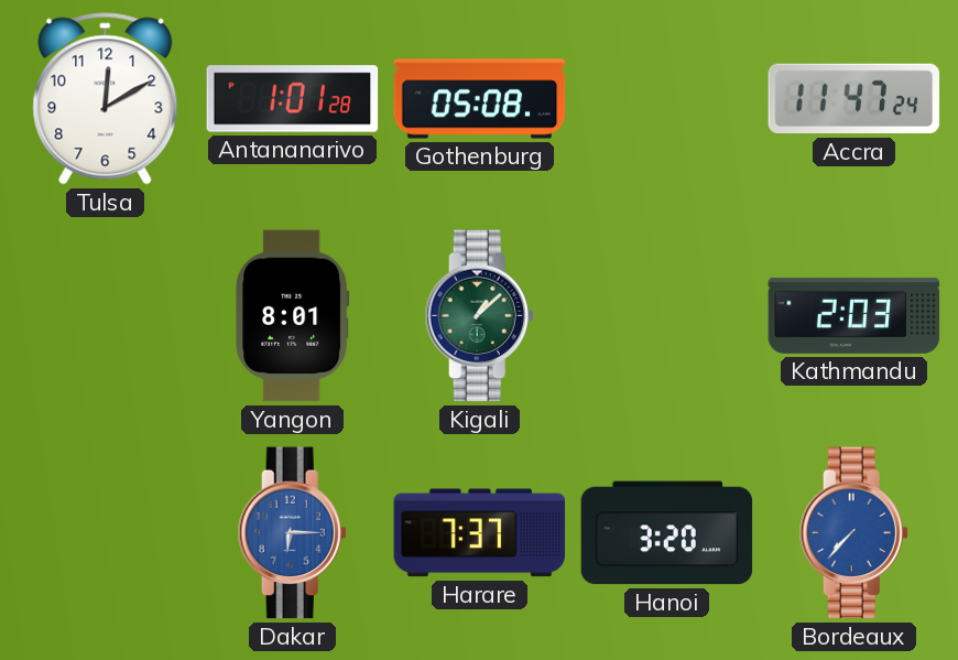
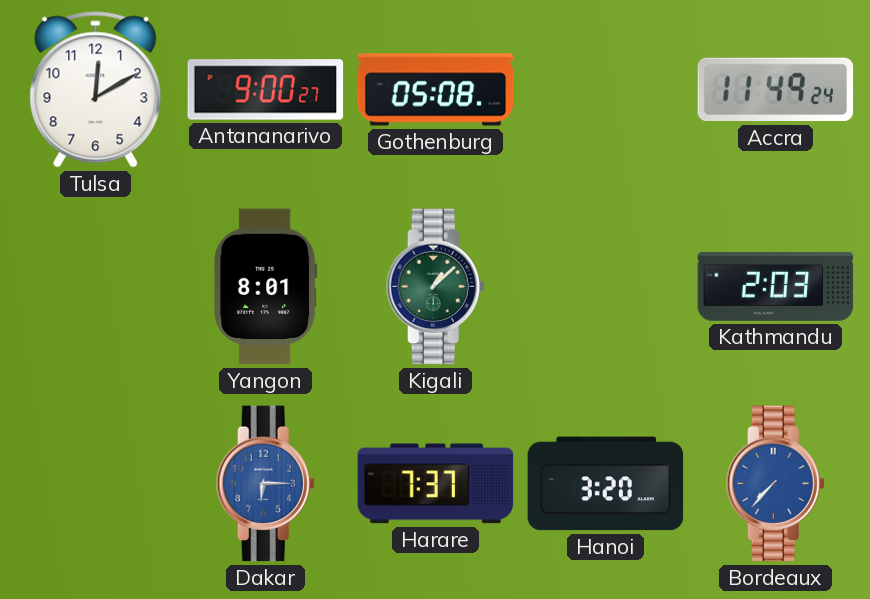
Antananarivo: 1:01 -> 9:00
Accra: 11:47 -> 11:49
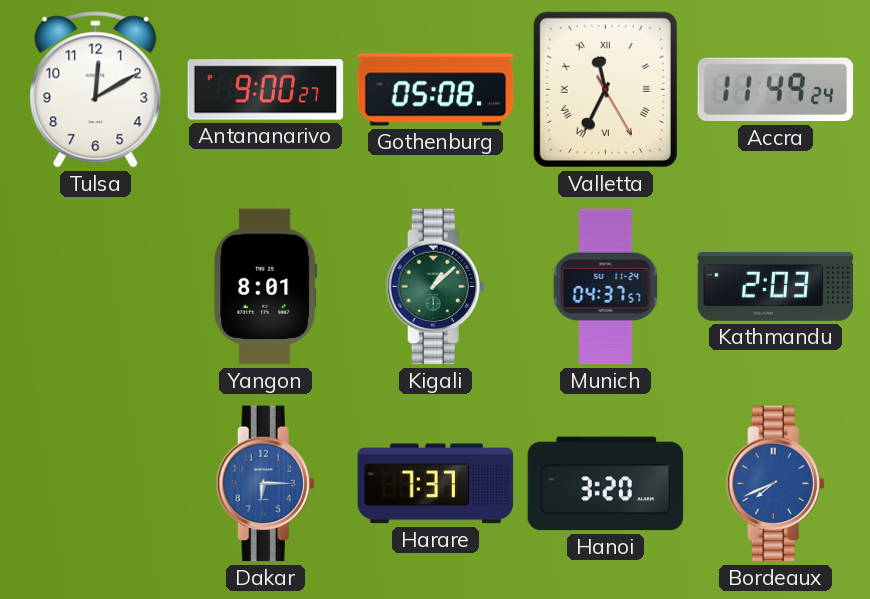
Valletta: none -> 11:34
Munich: none -> 04:37
Bordeaux: 7:37 -> 7:41
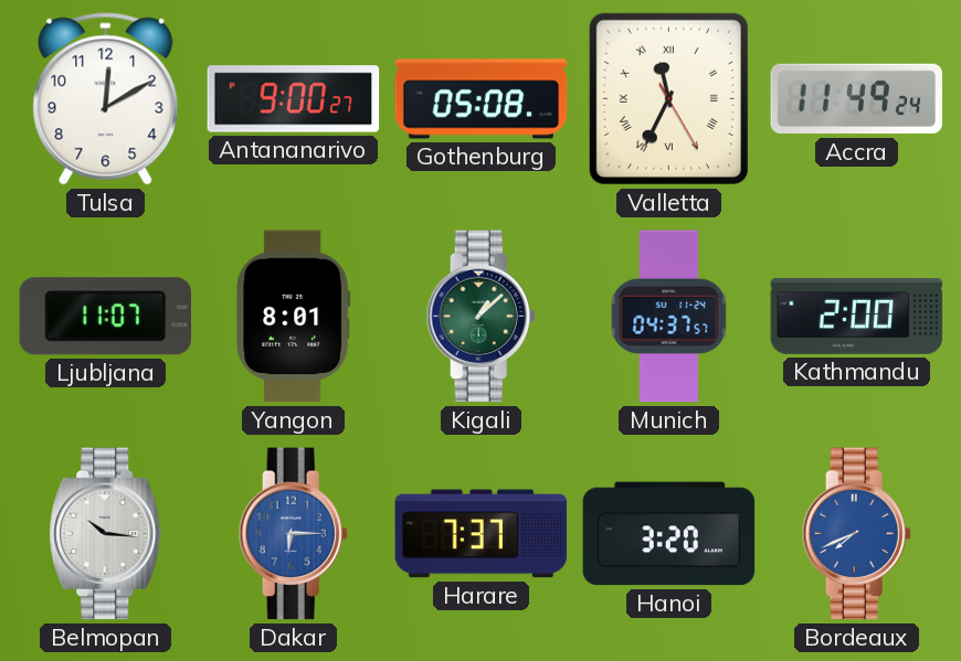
Ljubljana: none -> 11:07
Kathmandu: 2:03 -> 2:00
Belmopan: none -> 10:16
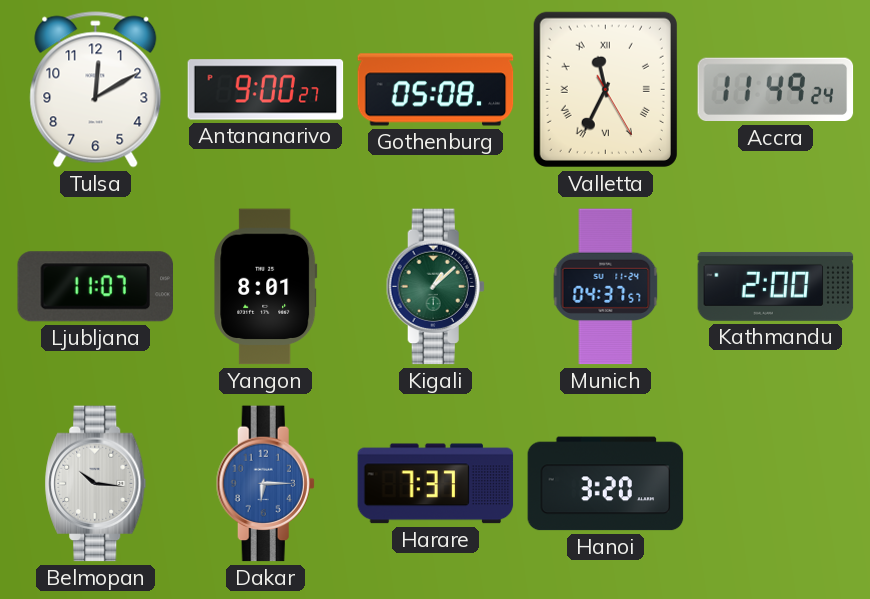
Bordeaux: 7:41 -> none
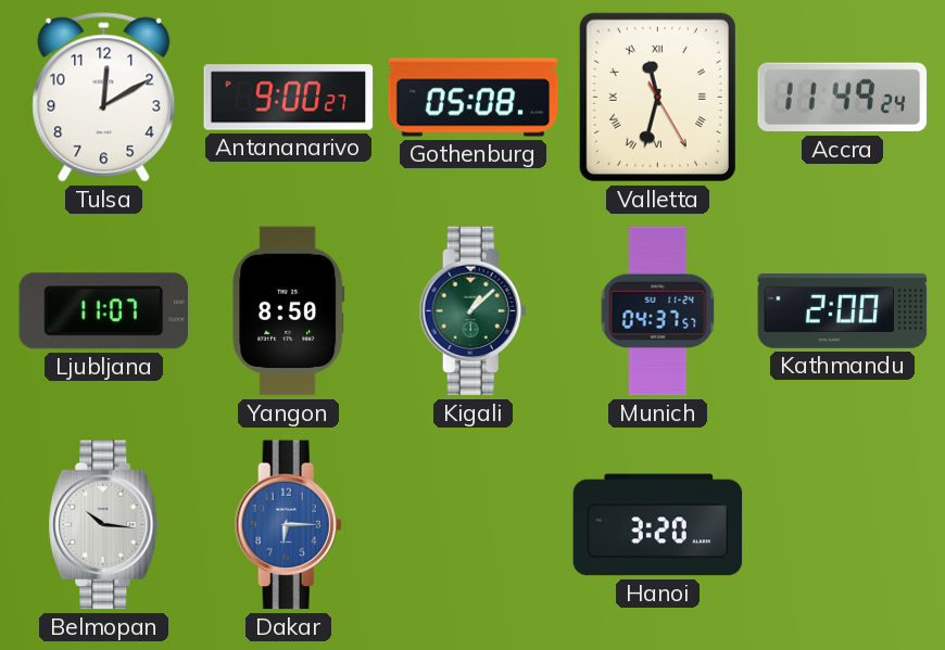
Valletta: 11:34 -> 11:32
Yangon: 8:01 -> 8:50
Harare: 7:37 -> none
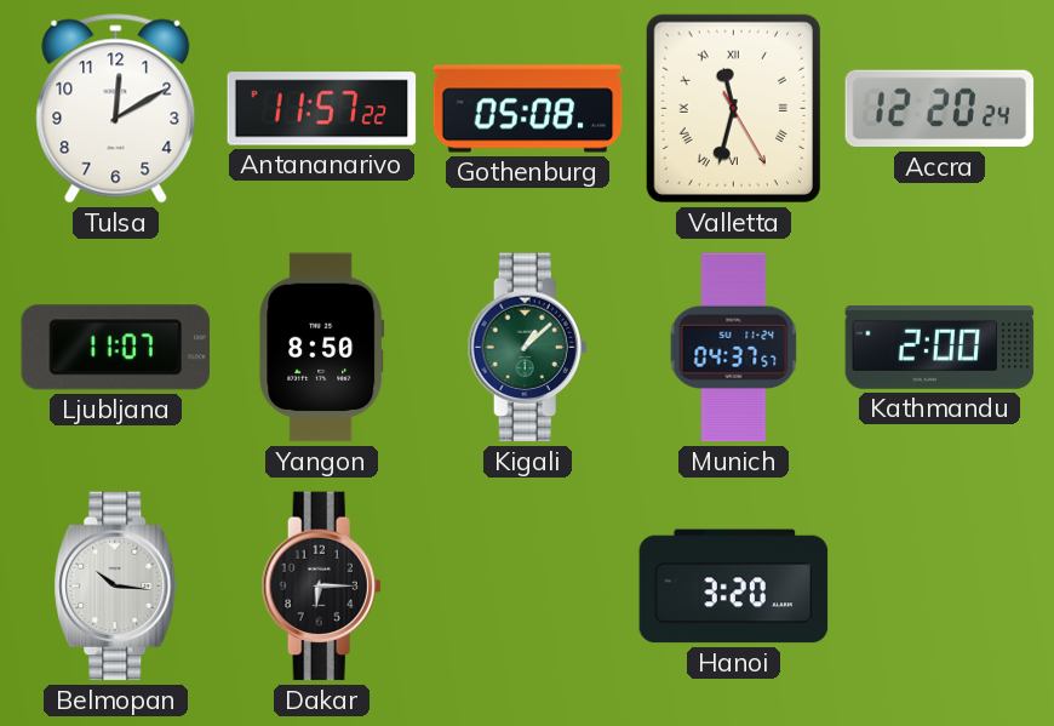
Antananarivo: 9:00 -> 11:57
Accra: 11:49 -> 12:20
Dakar dial: blue -> black
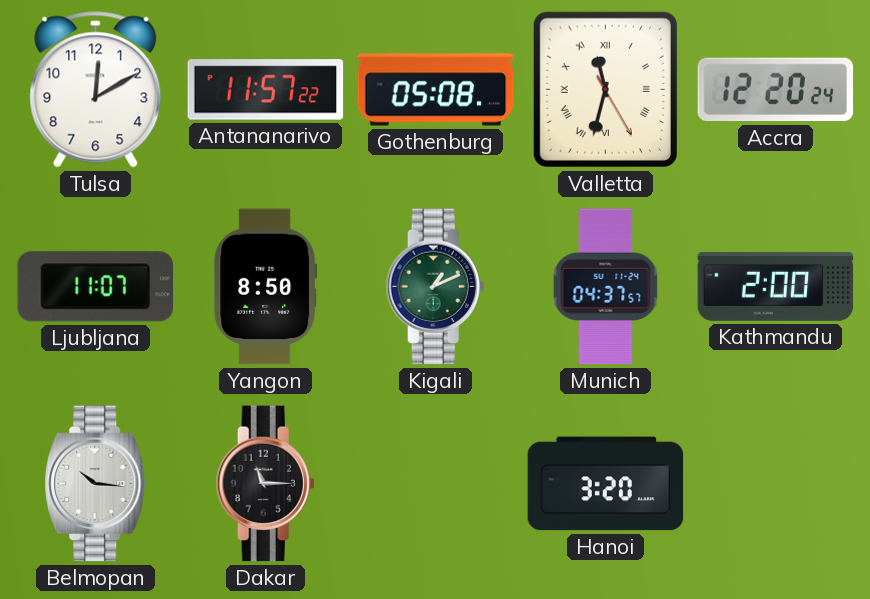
Kigali: 1:08 -> 1:11
Dakar: 6:15 -> 11:15
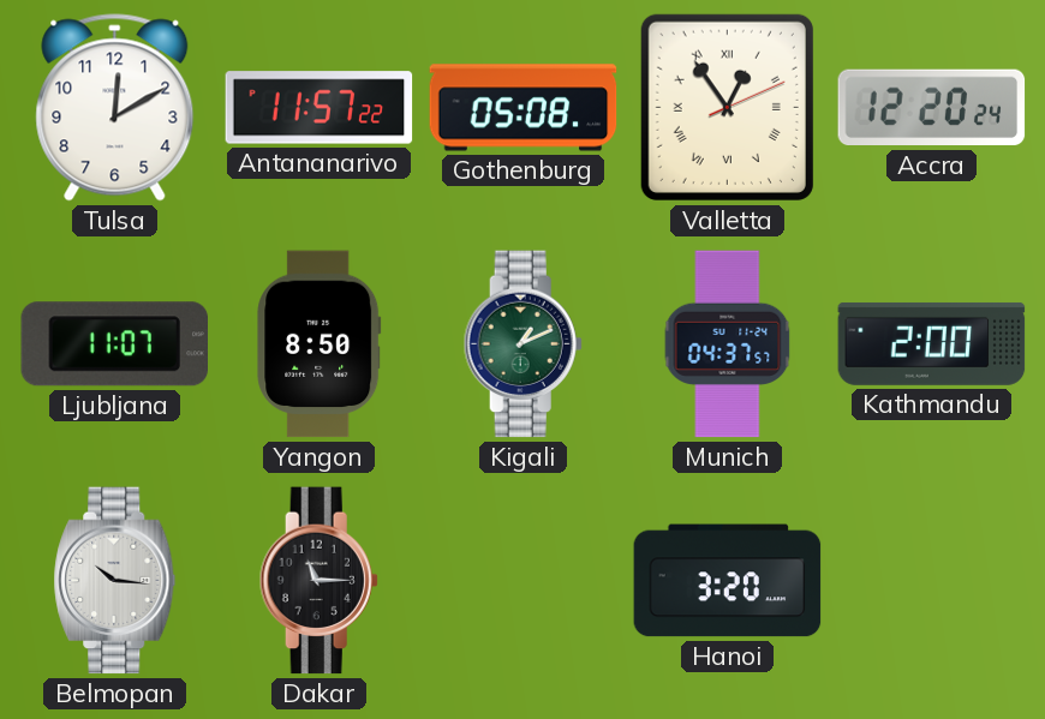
Valletta: 11:32 -> 12:54
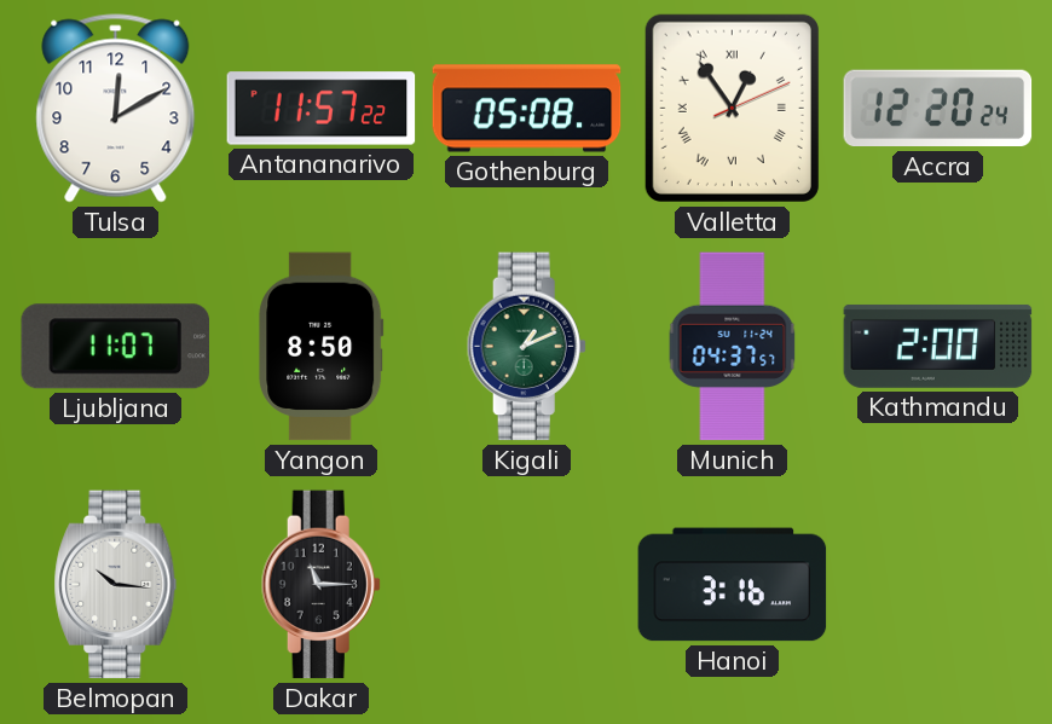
Hanoi: 3:20 -> 3:16
